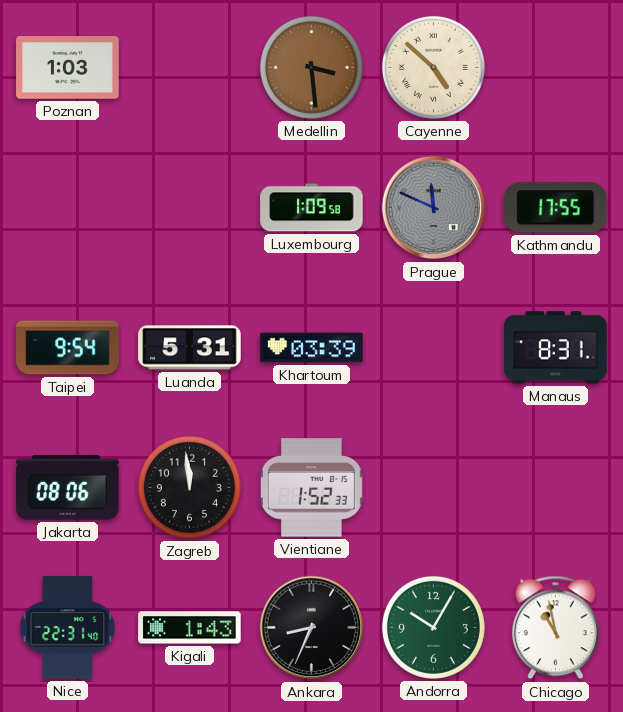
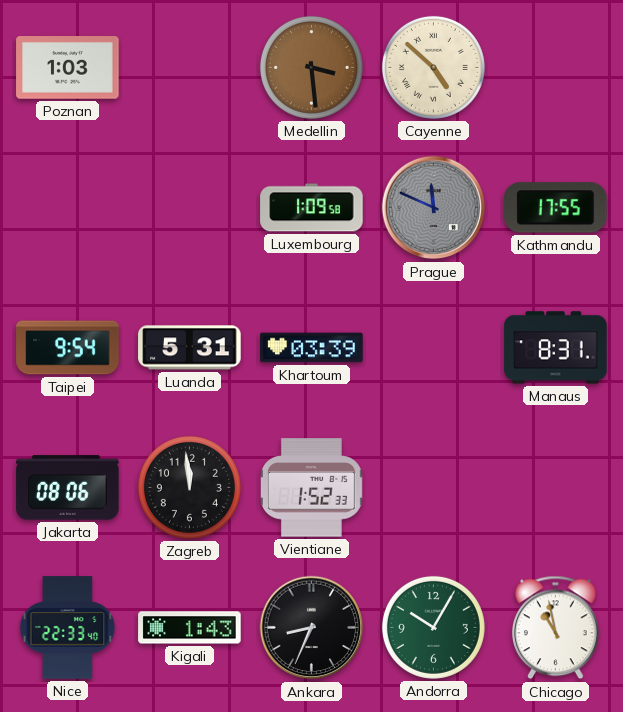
Nice: 22:31 -> 22:33
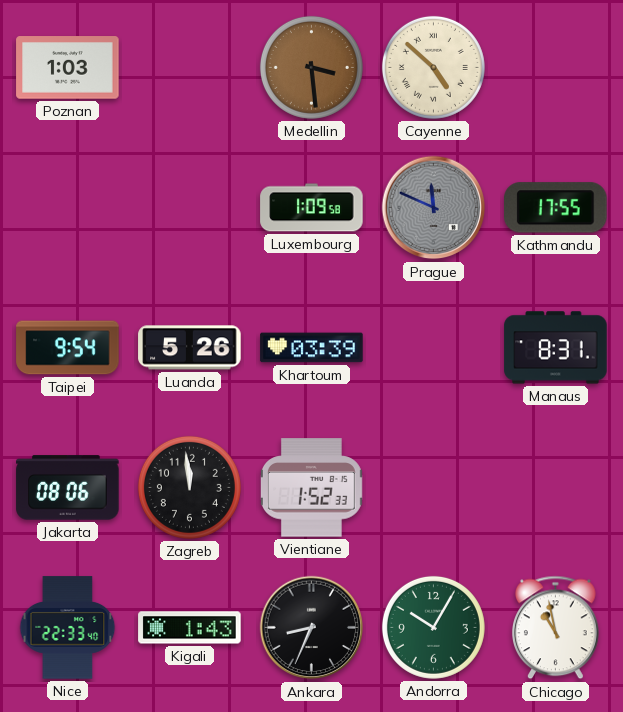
Luanda: 5:31 -> 5:26
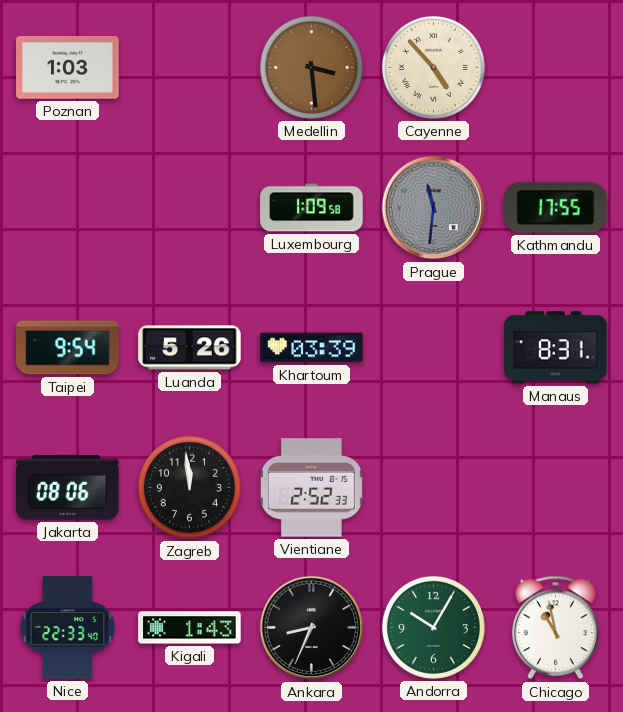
Cayenne: 4:52 -> 4:53
Prague: 11:49 -> 11:31
Vientiane: 1:52 -> 2:52
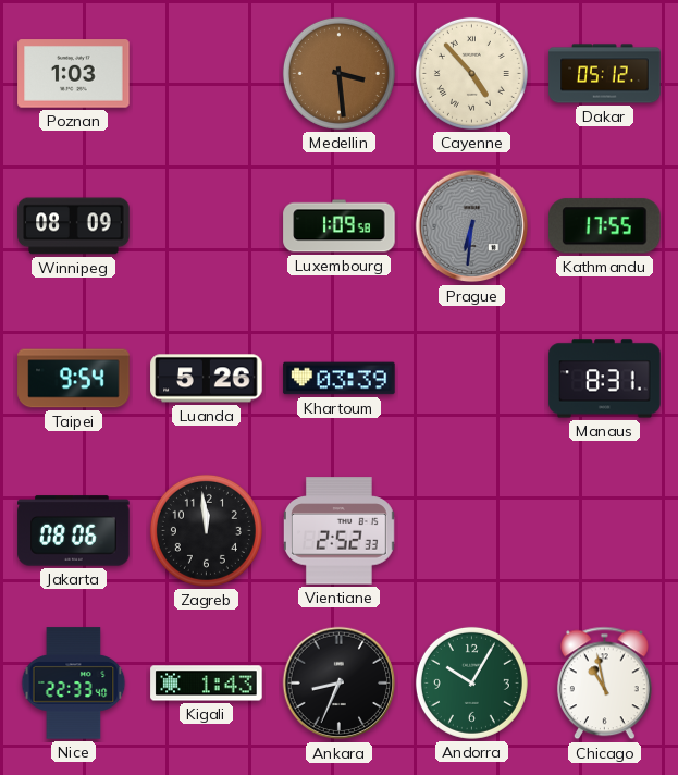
Dakar: none -> 05:12
Winnipeg: none -> 08:09
Prague: 11:31 -> 6:31
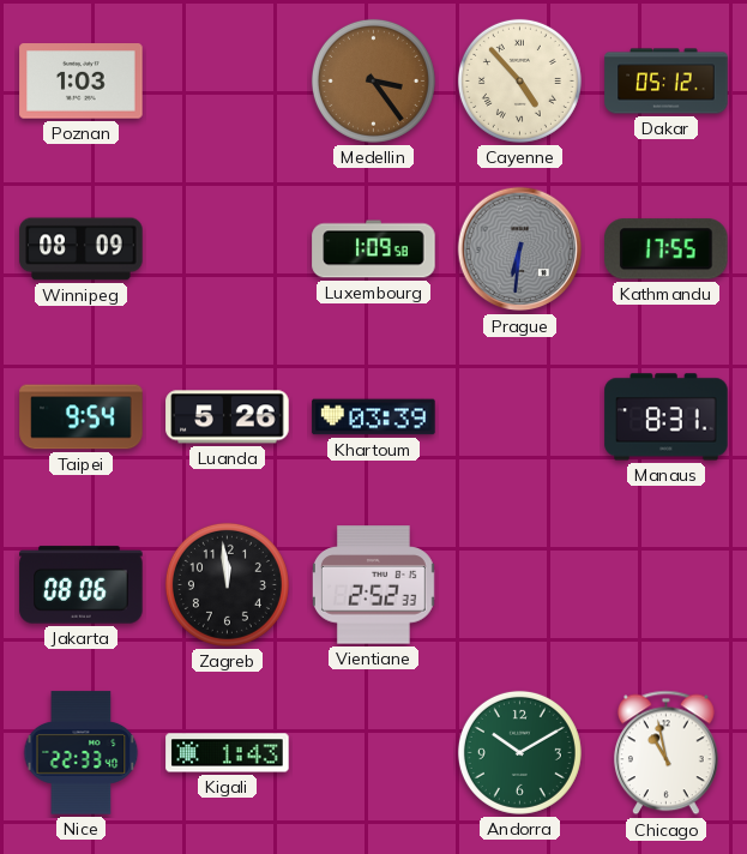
Medellin: 3:29 -> 3:24
Ankara: 8:34 -> none
Andorra: 10:05 -> 10:10
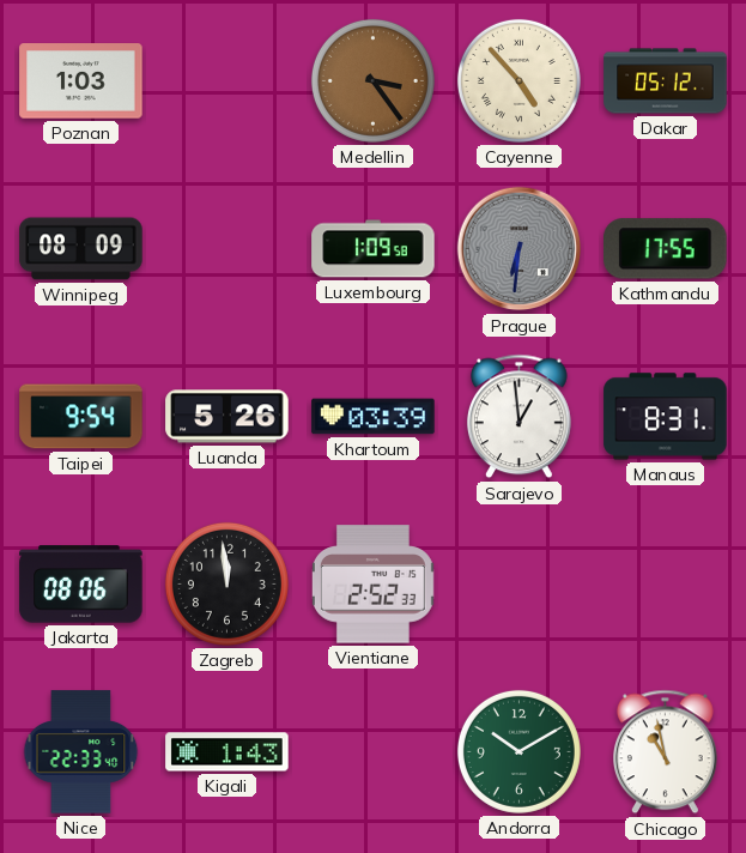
Sarajevo: none -> 12:59
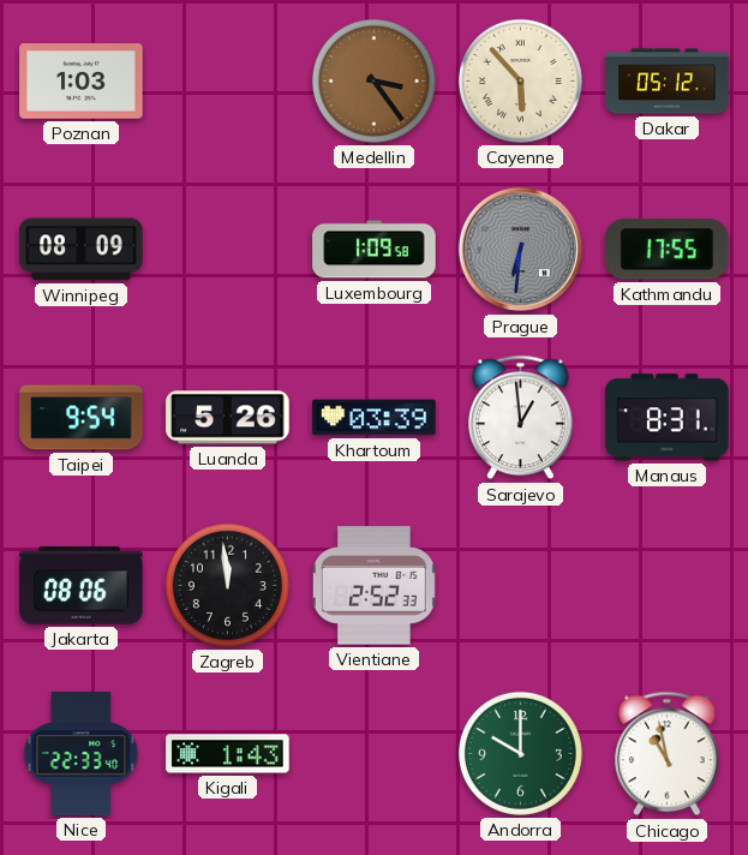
Cayenne: 4:53 -> 5:53
Andorra: 10:10 -> 10:00
